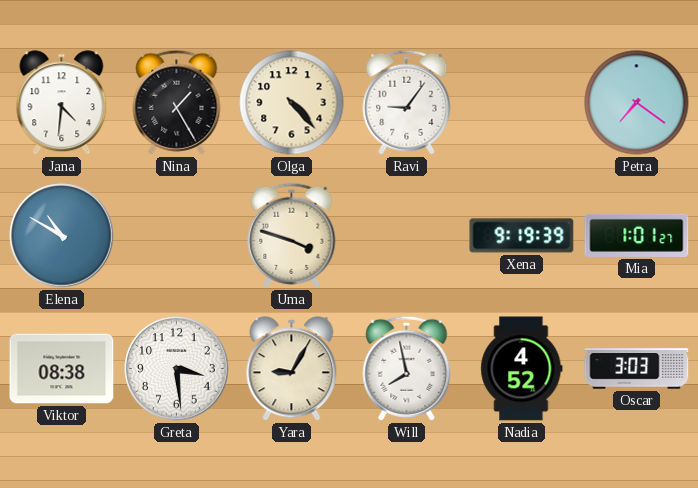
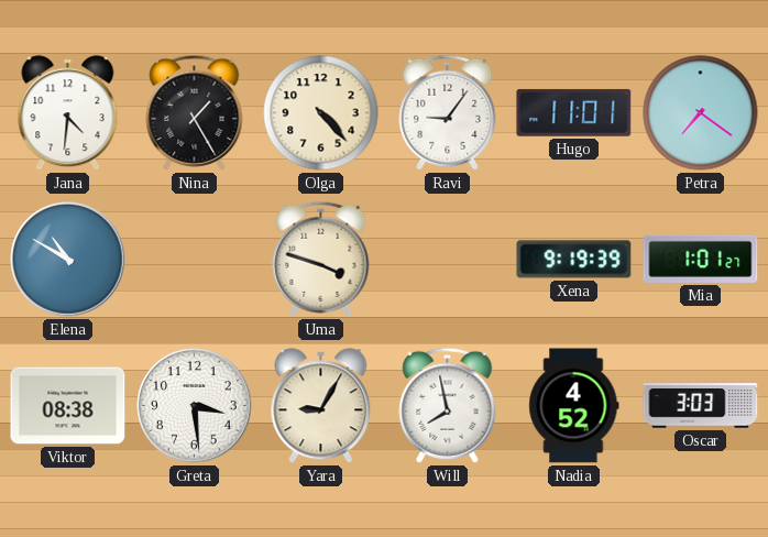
Hugo: none -> 11:01
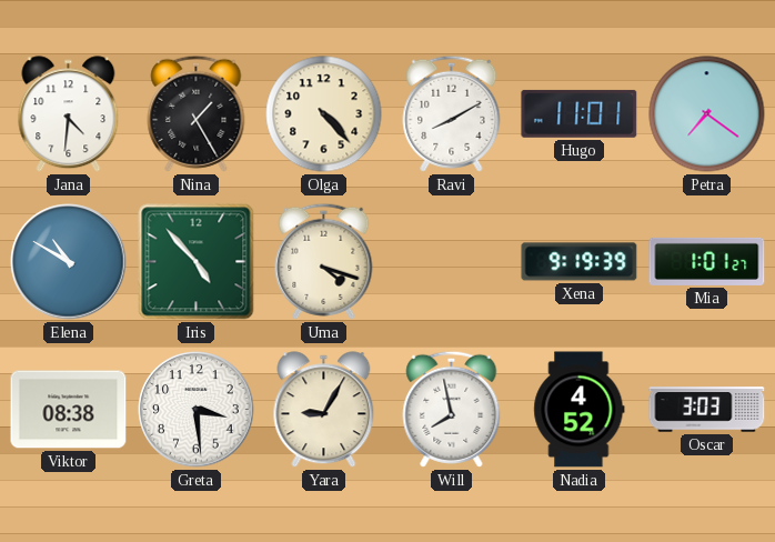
Ravi: 9:06 -> 8:10
Iris: none -> 4:53
Uma: 3:48 -> 4:18
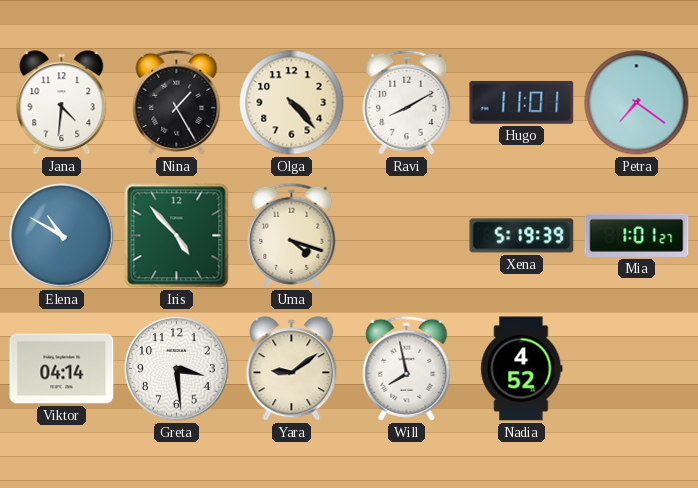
Xena: 9:19 -> 5:19
Viktor: 08:38 -> 04:14
Yara: 9:05 -> 9:09
Oscar: 3:03 -> none
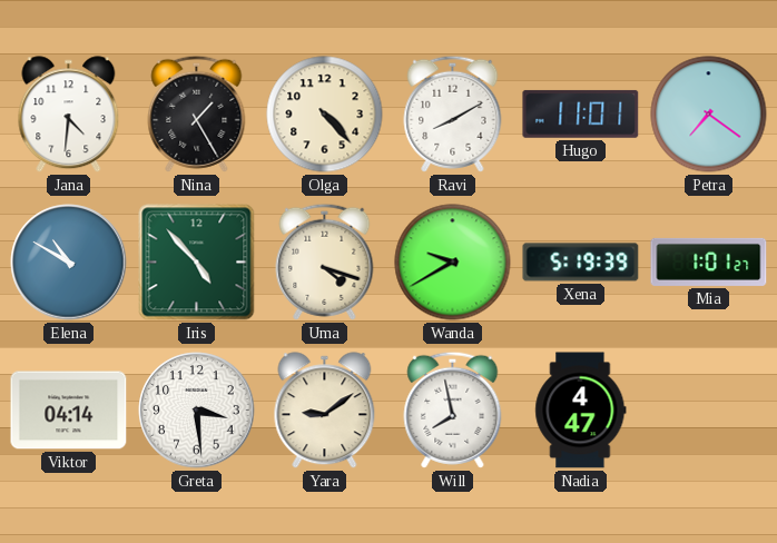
Wanda: none -> 9:40
Nadia: 4:52 -> 4:47
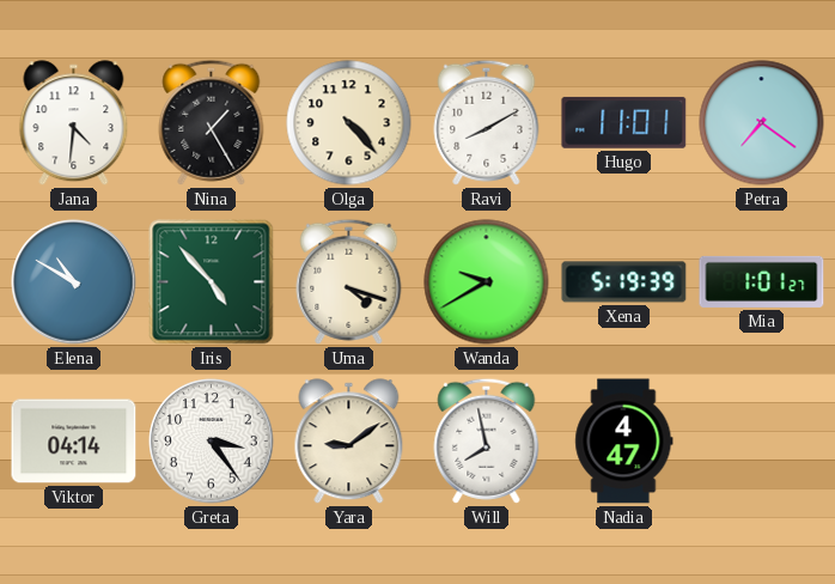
Greta: 3:29 -> 3:24
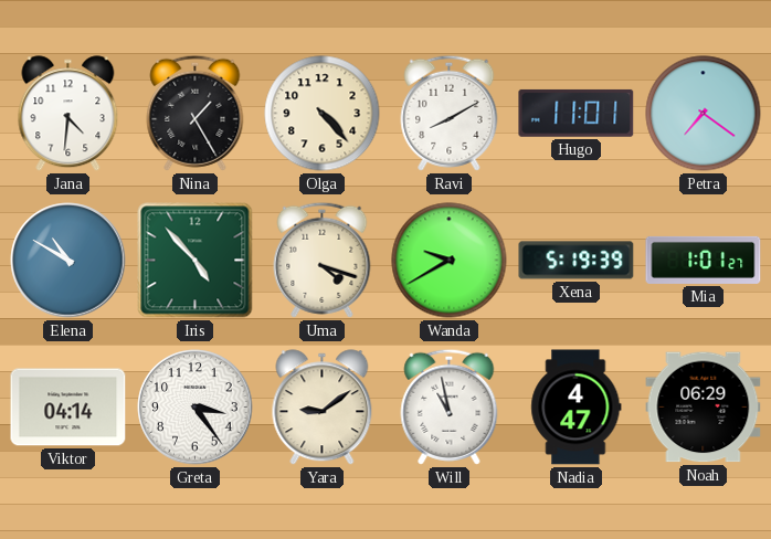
Will: 7:58 -> 10:58
Noah: none -> 06:29
